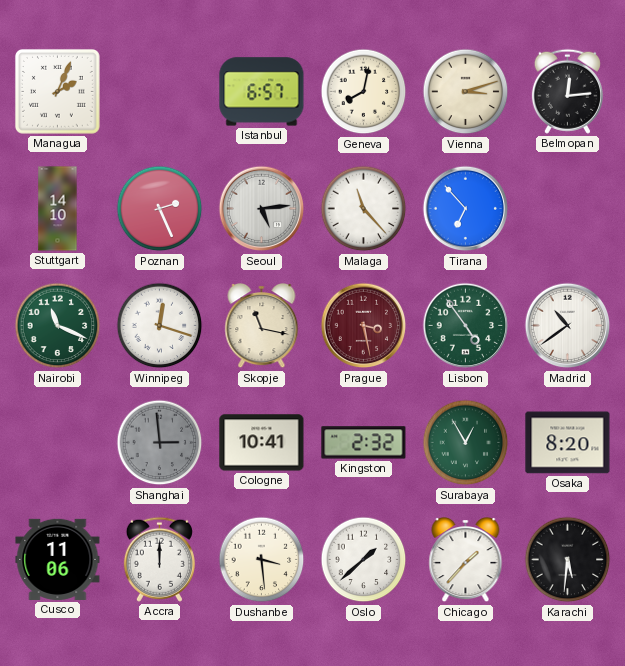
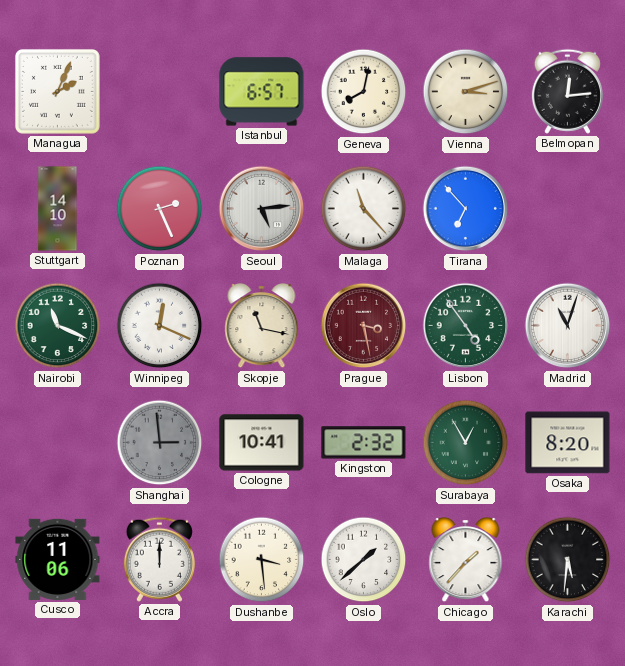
Winnipeg: 12:18 -> 12:19
Madrid: 10:39 -> 11:03
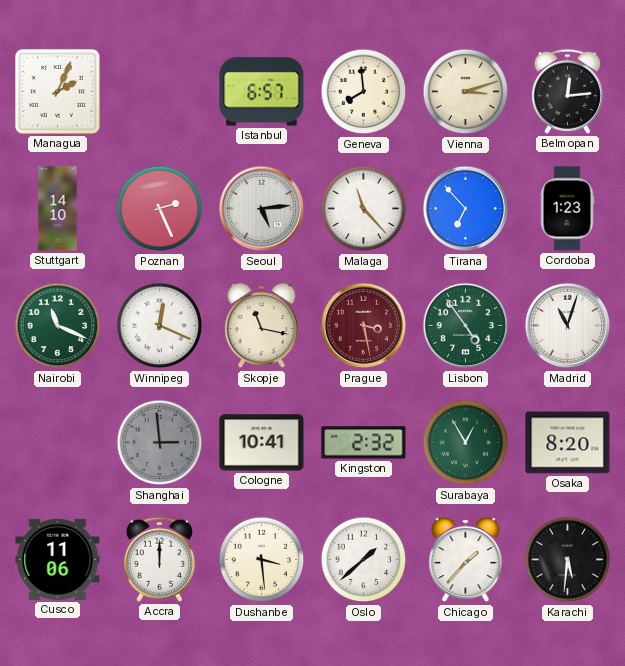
Geneva: 8:02 -> 7:59
Cordoba: none -> 1:23
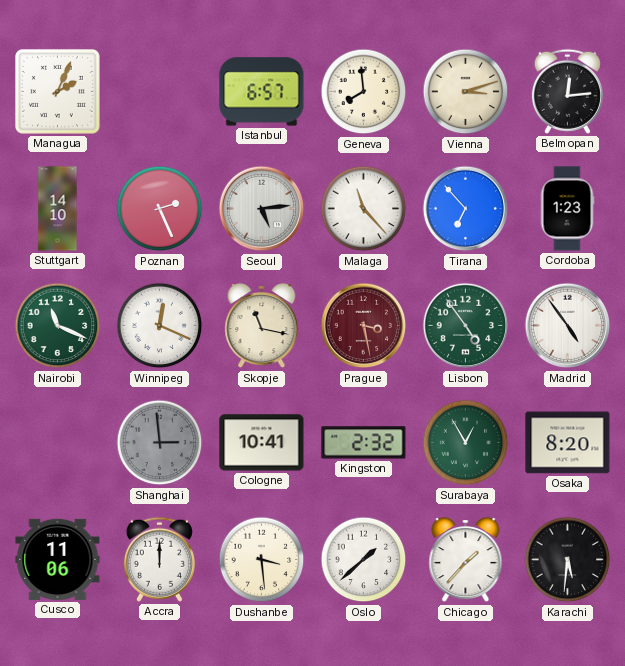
Madrid: 11:03 -> 4:54
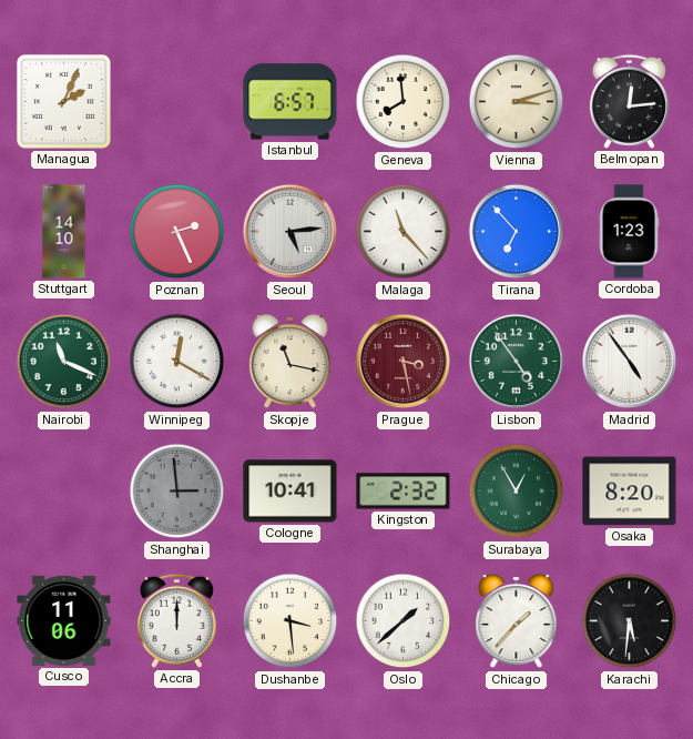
Winnipeg: 12:19 -> 12:20
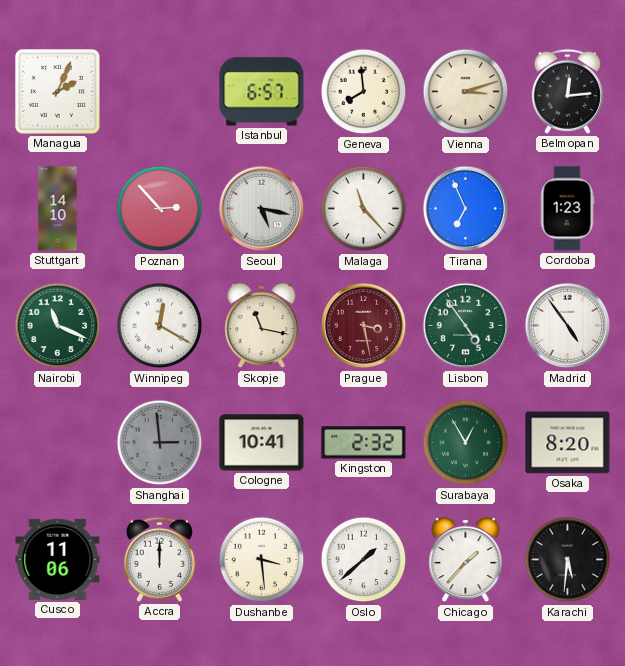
Poznan: 2:26 -> 2:53
Seoul: 5:14 -> 5:17
Tirana: 6:53 -> 6:56
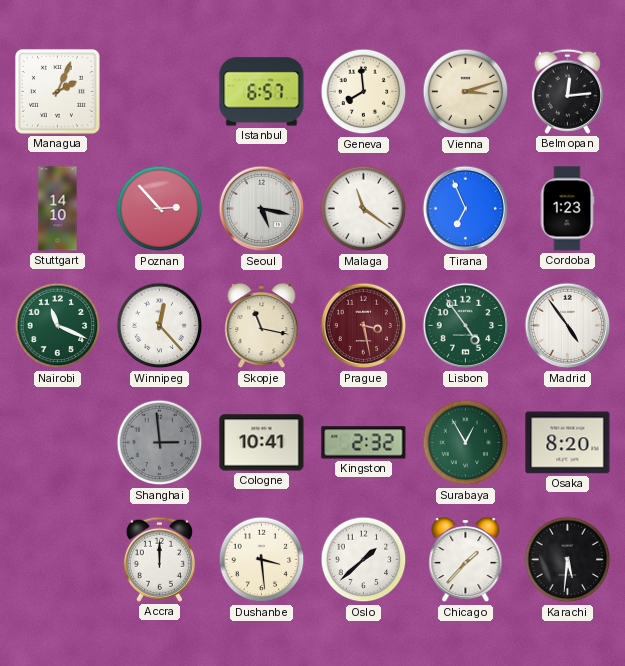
Malaga: 11:23 -> 11:21
Winnipeg: 12:20 -> 12:23
Cusco: 11:06 -> none
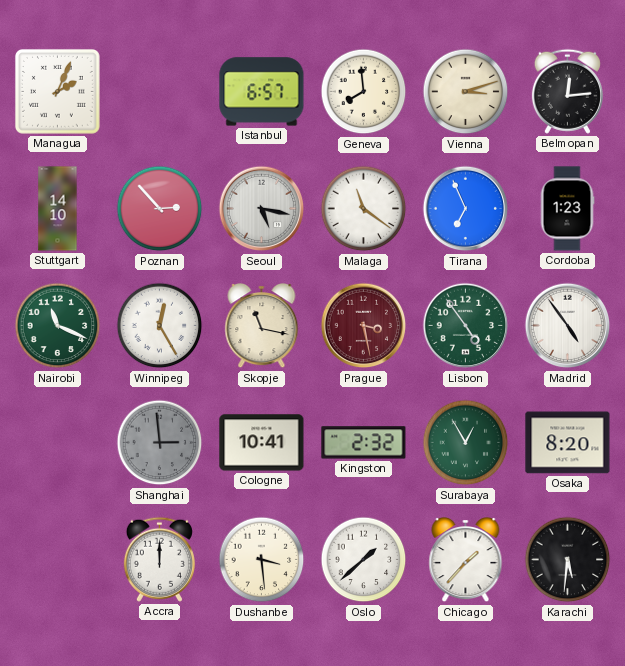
Winnipeg: 12:23 -> 12:25
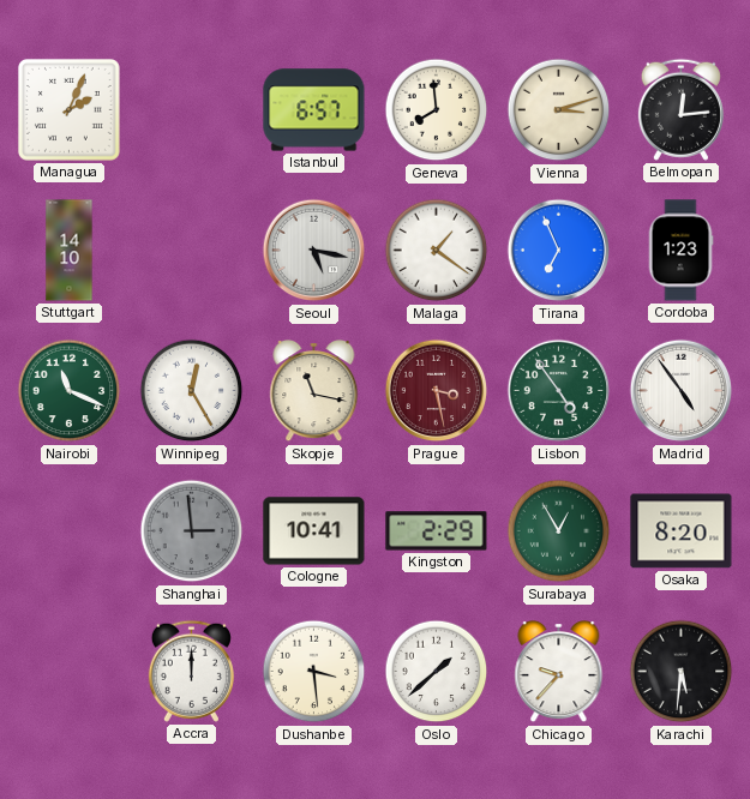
Poznan: 2:53 -> none
Malaga: 11:21 -> 1:21
Kingston: 2:32 -> 2:29
Chicago: 1:37 -> 9:37
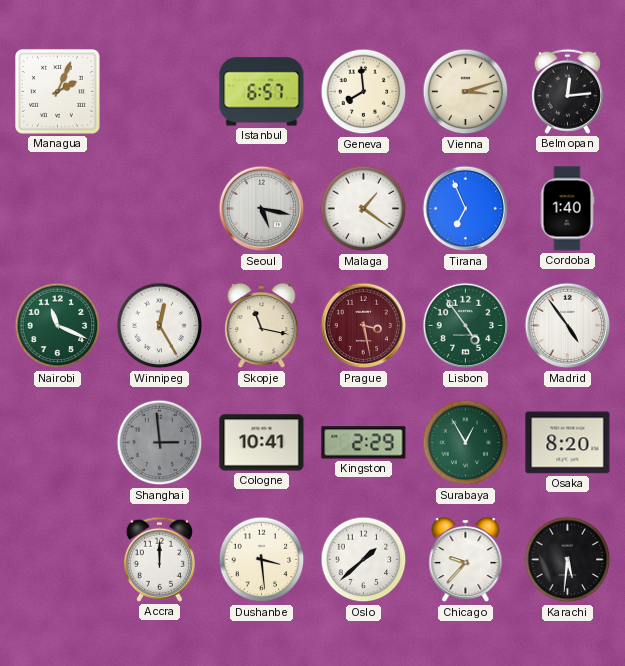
Stuttgart: 14:10 -> none
Cordoba: 1:23 -> 1:40
